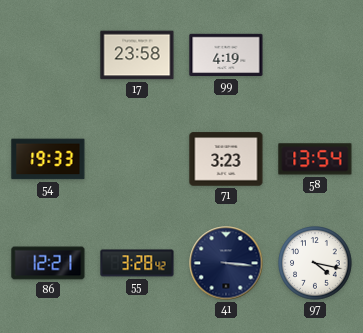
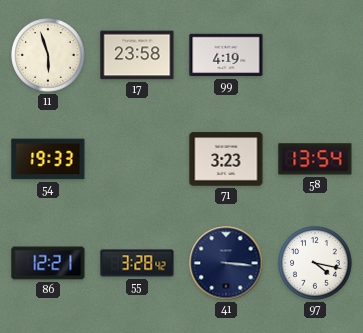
11: none -> 5:57
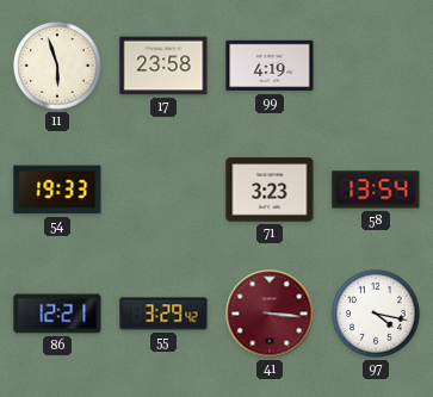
55: 3:28 -> 3:29
41 dial: navy -> burgundy
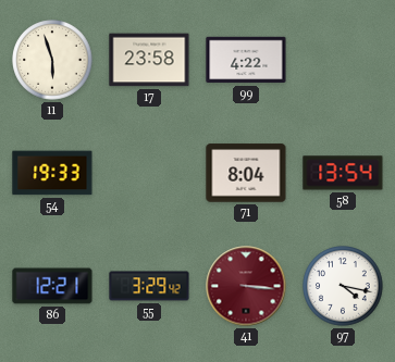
99: 4:19 -> 4:22
71: 3:23 -> 8:04
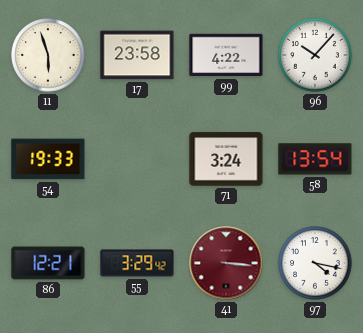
96: none -> 10:07
71: 8:04 -> 3:24
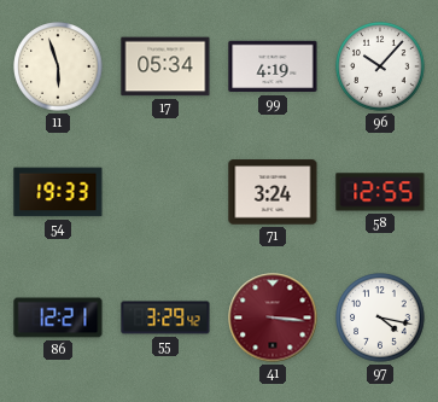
17: 23:58 -> 05:34
99: 4:22 -> 4:19
58: 13:54 -> 12:55
